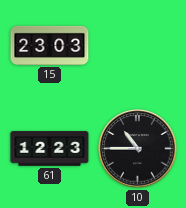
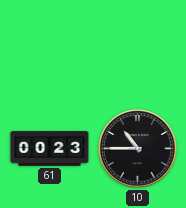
15: 23:03 -> none
61: 12:23 -> 00:23
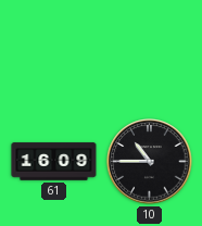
61: 00:23 -> 16:09
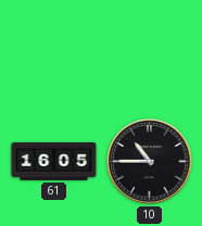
61: 16:09 -> 16:05
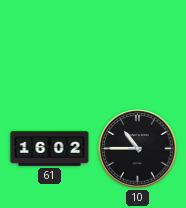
61: 16:05 -> 16:02
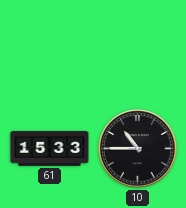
61: 16:02 -> 15:33
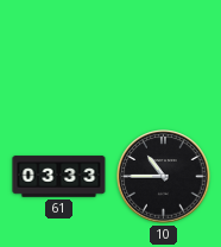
61: 15:33 -> 03:33
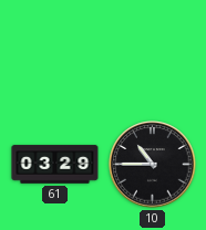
61: 03:33 -> 03:29
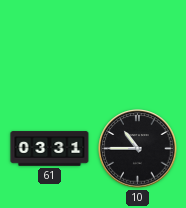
61: 03:29 -> 03:31
